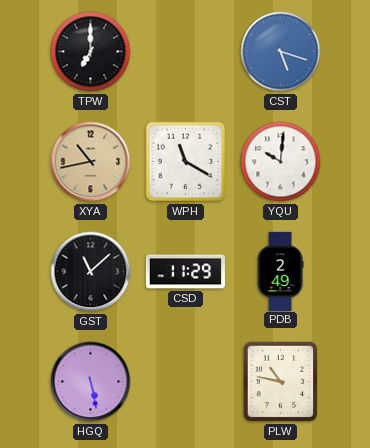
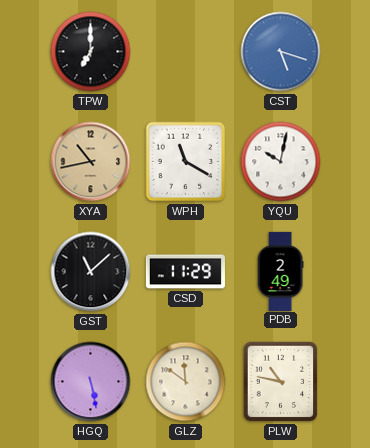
YQU: 10:01 -> 10:02
GLZ: none -> 11:51
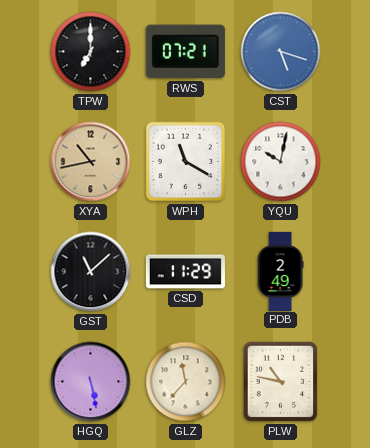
RWS: none -> 07:21
GLZ: 11:51 -> 11:37
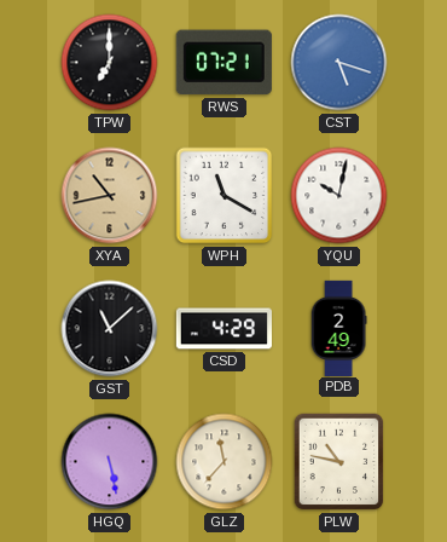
CSD: 11:29 -> 4:29
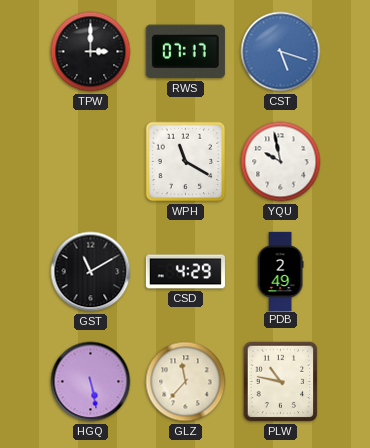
TPW: 7:00 -> 3:00
RWS: 07:21 -> 07:17
XYA: 10:43 -> none
YQU: 10:02 -> 9:58
GST: 11:08 -> 11:10
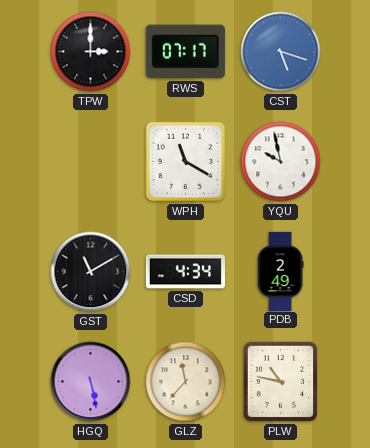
CSD: 4:29 -> 4:34
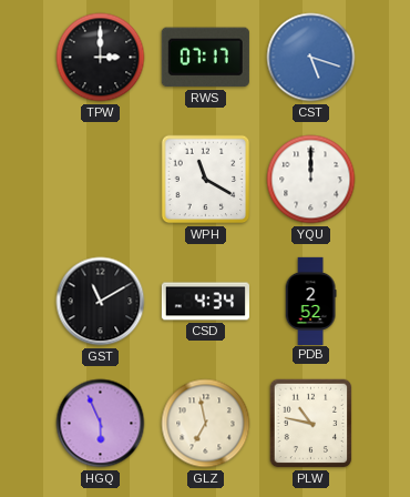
YQU: 9:58 -> 12:00
PDB: 2:49 -> 2:52
HGQ: 5:28 -> 5:56
GLZ: 11:37 -> 6:58
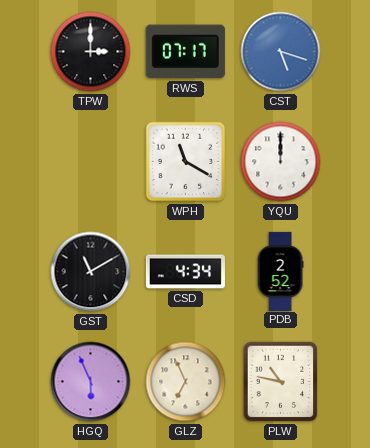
GLZ: 6:58 -> 6:56
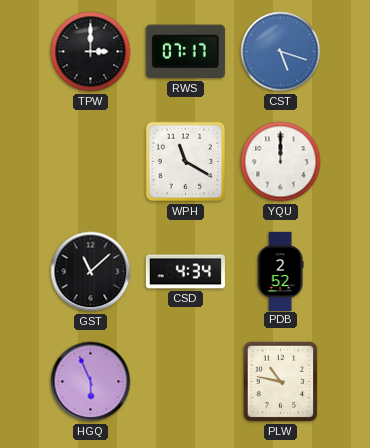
GST: 11:10 -> 11:08
GLZ: 6:56 -> none
